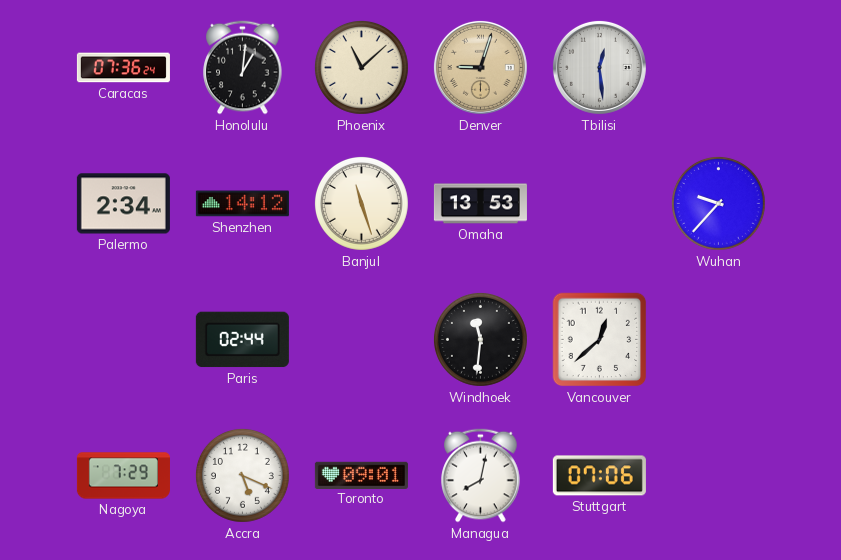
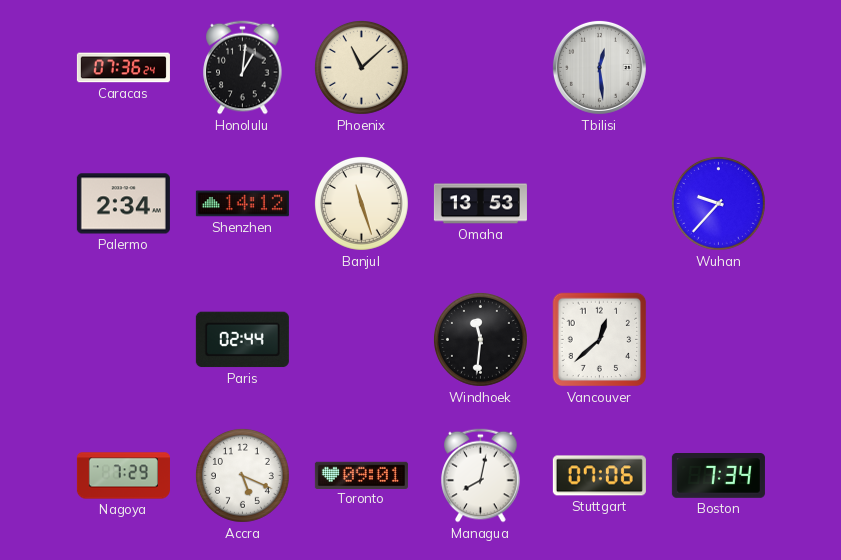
Denver: 9:03 -> none
Boston: none -> 7:34
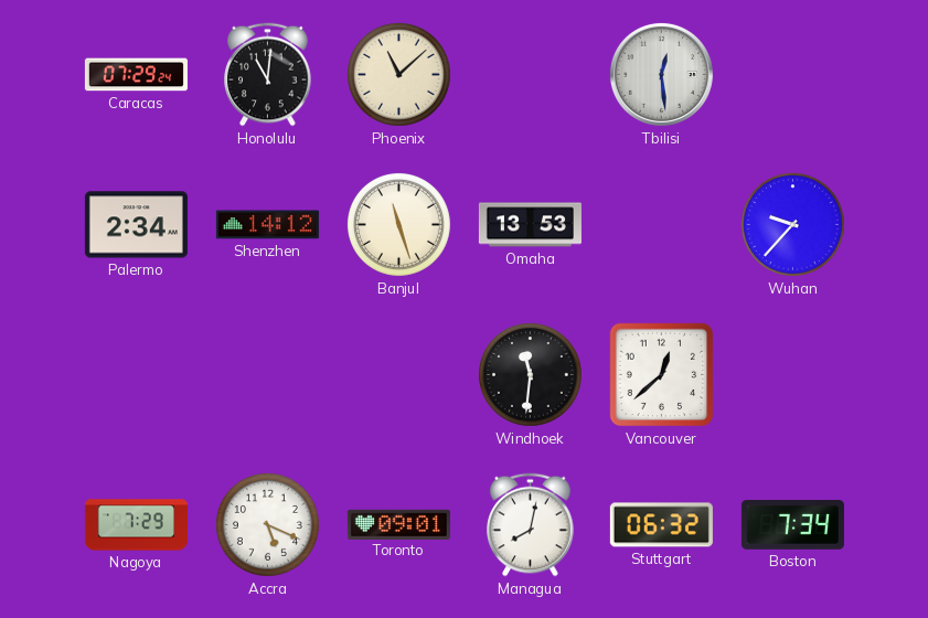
Caracas: 07:36 -> 07:29
Honolulu: 1:01 -> 11:01
Paris: 02:44 -> none
Stuttgart: 07:06 -> 06:32
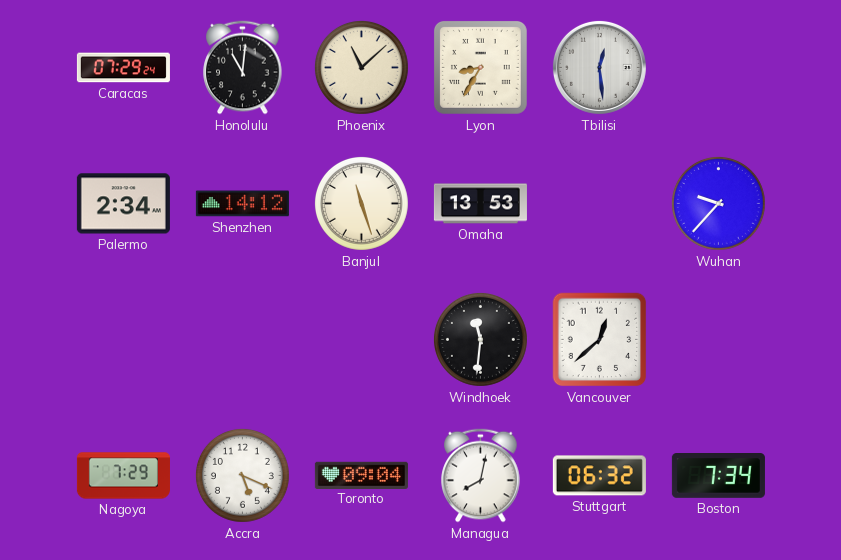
Lyon: none -> 8:35
Toronto: 09:01 -> 09:04
